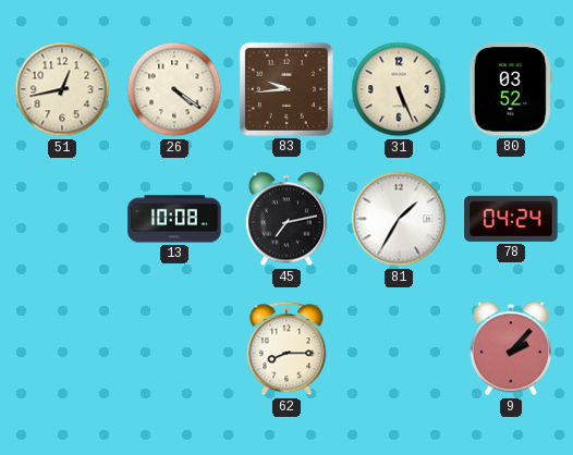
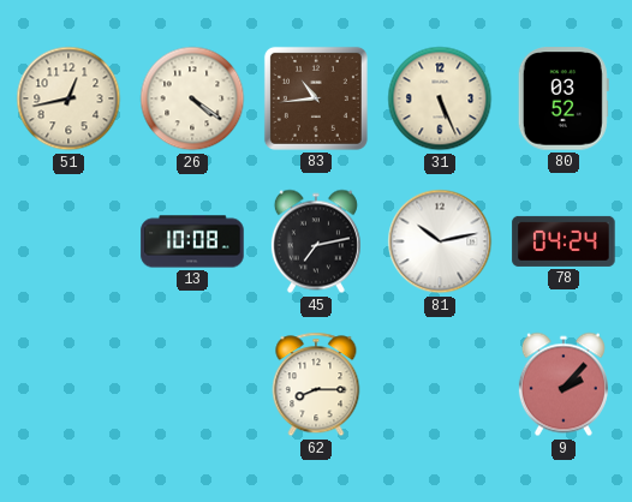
83: 9:44 -> 10:44
81: 1:35 -> 10:13
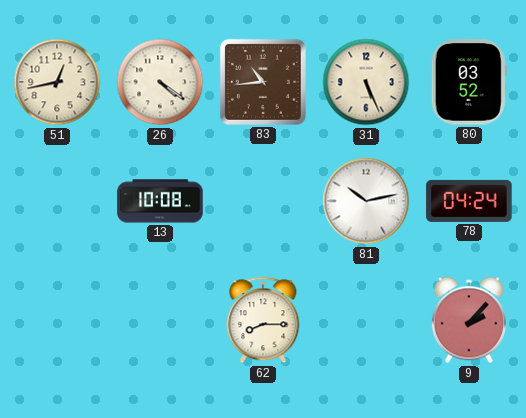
45: 7:13 -> none
